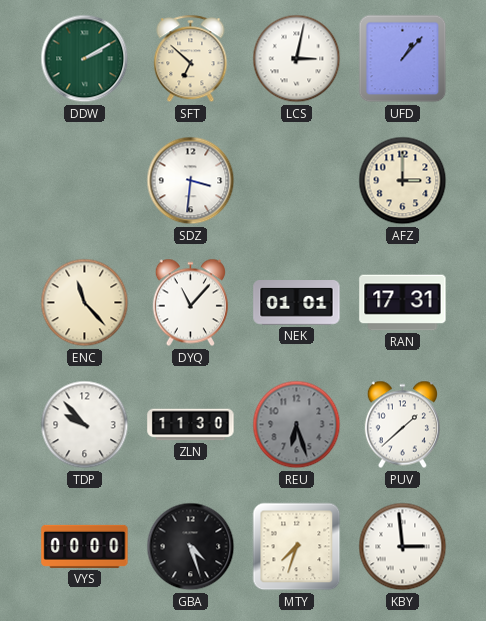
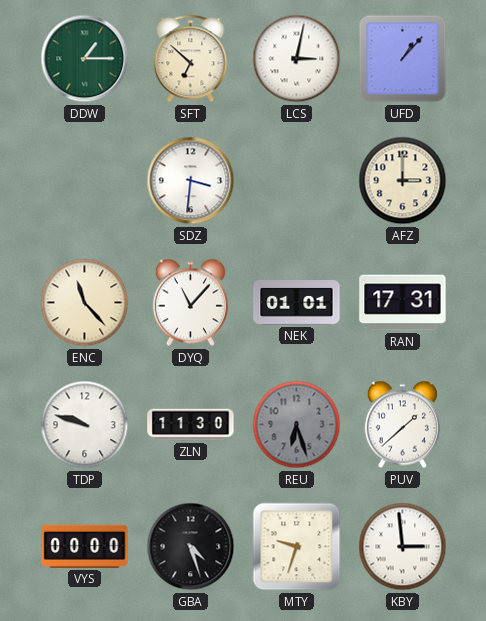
DDW: 2:10 -> 1:15
TDP: 9:53 -> 9:48
MTY: 7:33 -> 9:33
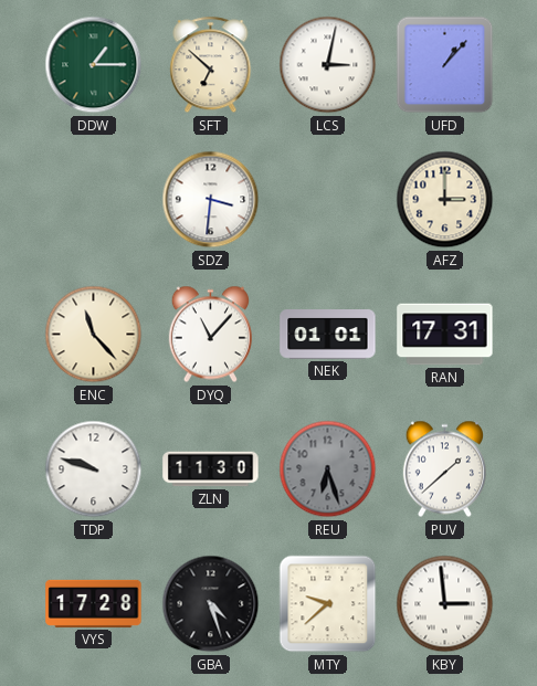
VYS: 00:00 -> 17:28
MTY: 9:33 -> 9:38
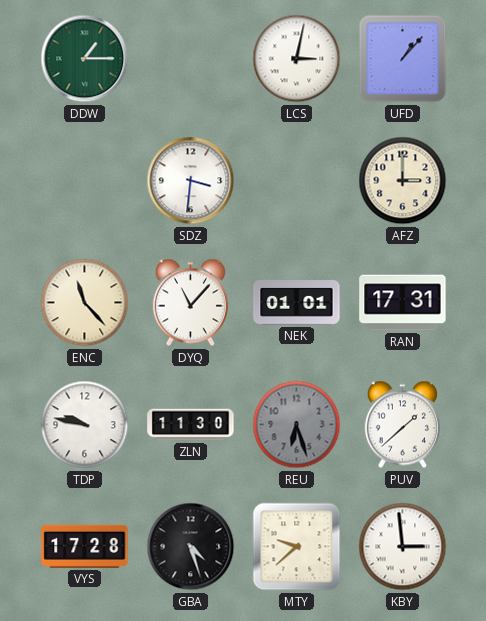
SFT: 6:52 -> none
TDP: 9:48 -> 9:47
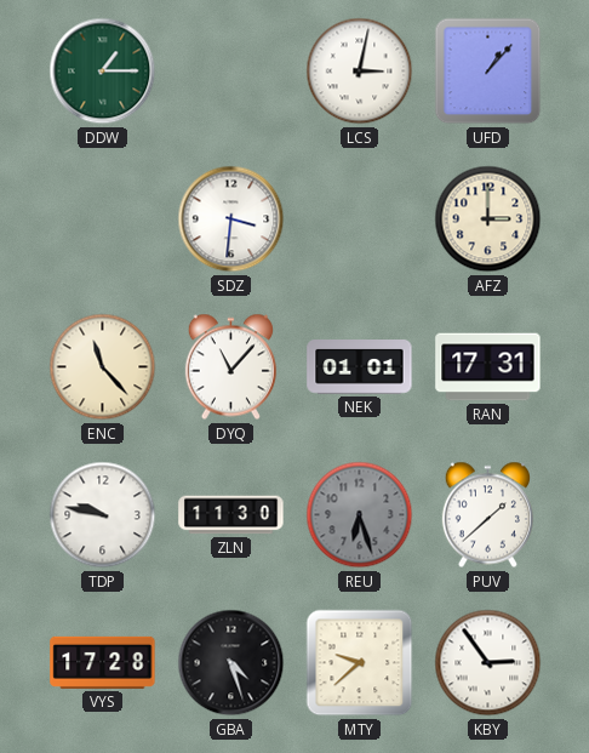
KBY: 2:59 -> 2:54
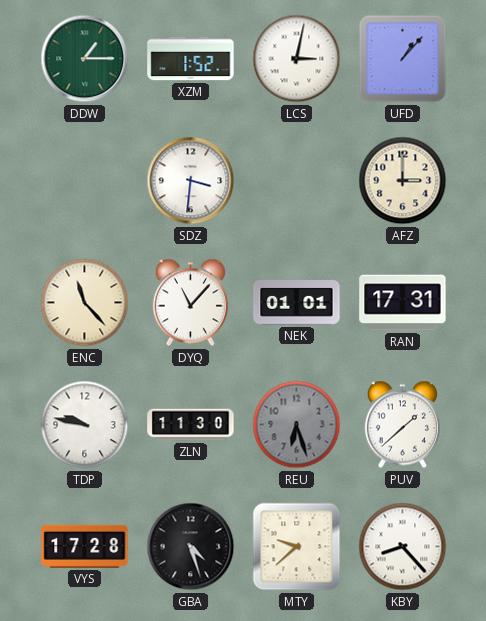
XZM: none -> 1:52
KBY: 2:54 -> 8:23
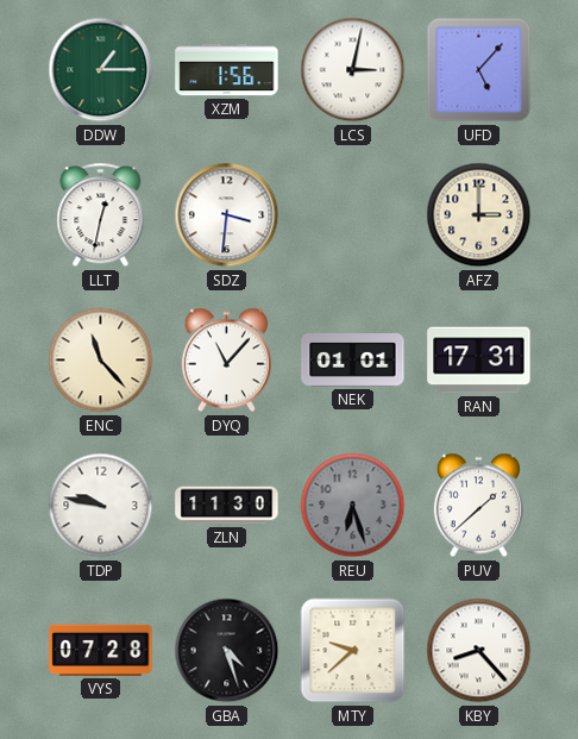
XZM: 1:52 -> 1:56
UFD: 1:07 -> 5:07
LLT: none -> 12:32
VYS: 17:28 -> 07:28
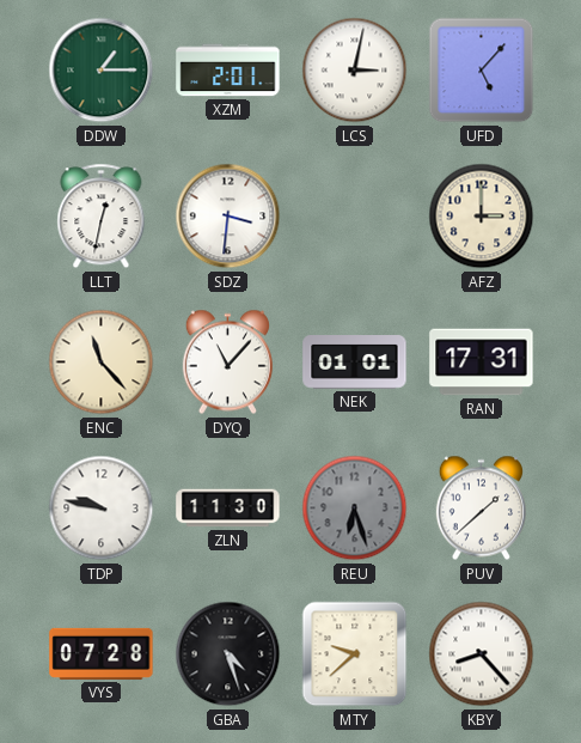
XZM: 1:56 -> 2:01
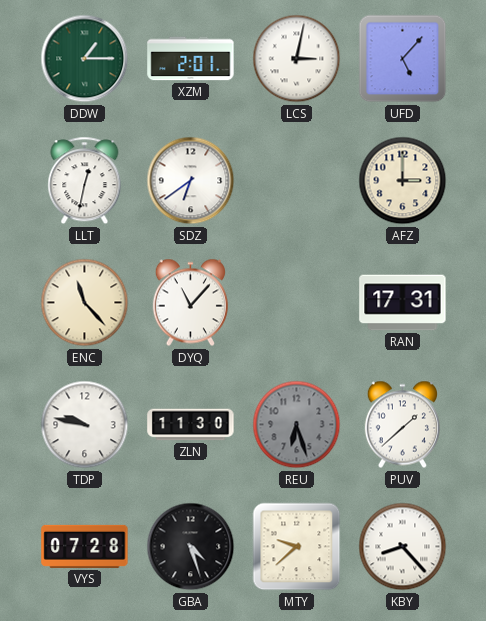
SDZ: 3:31 -> 6:39
NEK: 01:01 -> none
